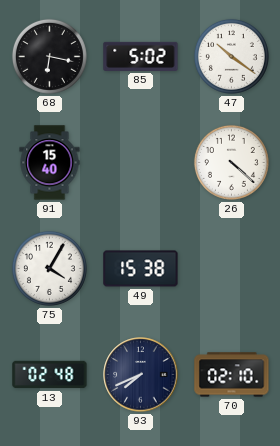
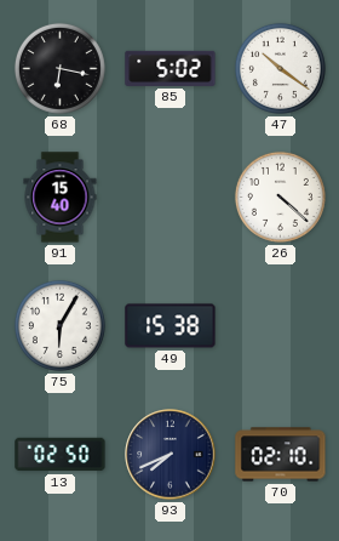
75: 4:05 -> 6:05
13: 02:48 -> 02:50
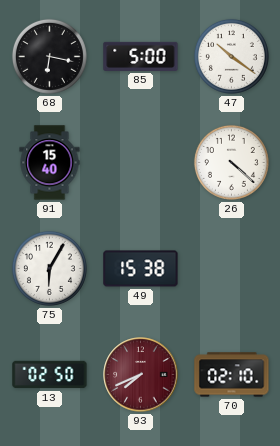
85: 5:02 -> 5:00
93 dial: navy -> burgundy
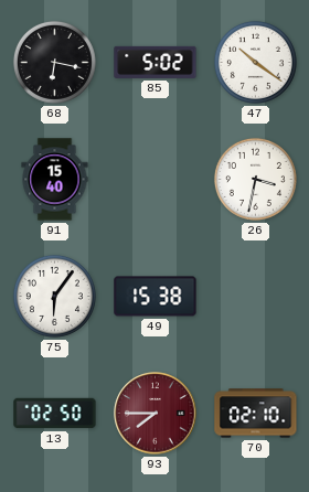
85: 5:00 -> 5:02
26: 4:22 -> 3:32
75: 6:05 -> 6:06
93: 7:41 -> 7:45
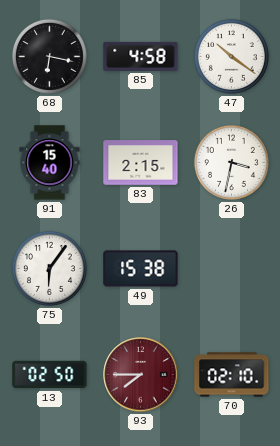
85: 5:02 -> 4:58
83: none -> 2:15
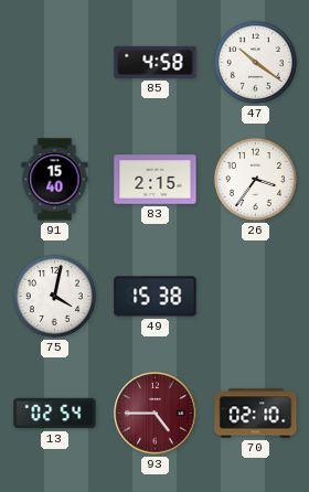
68: 6:17 -> none
26: 3:32 -> 3:36
75: 6:06 -> 4:02
13: 02:50 -> 02:54
93: 7:45 -> 4:45
